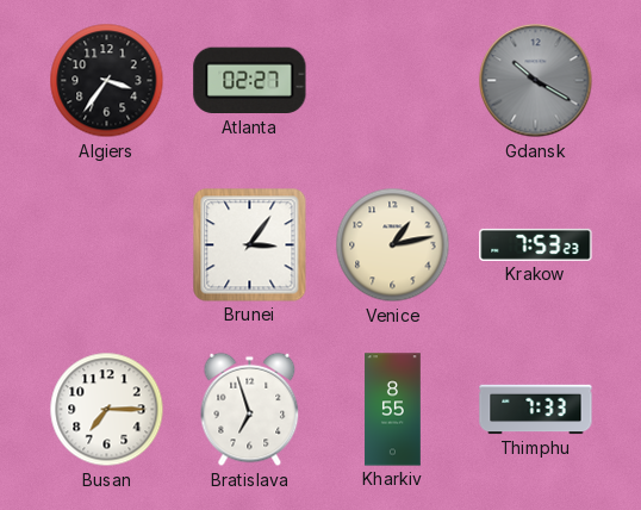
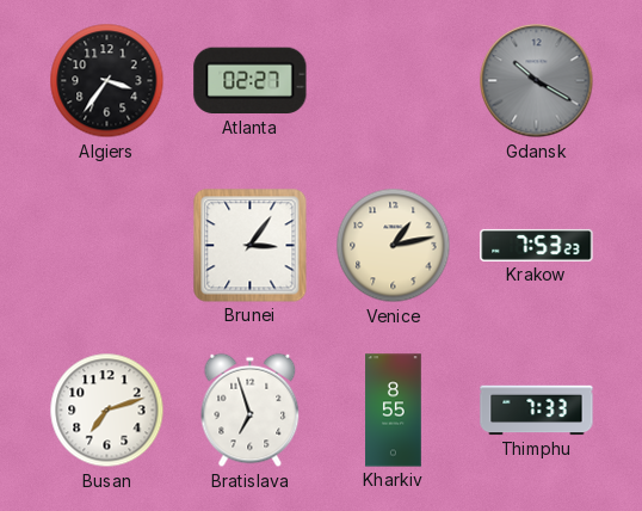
Busan: 7:15 -> 7:12
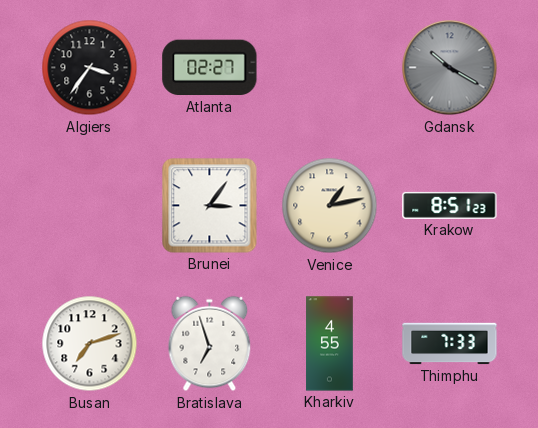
Krakow: 7:53 -> 8:51
Kharkiv: 8:55 -> 4:55
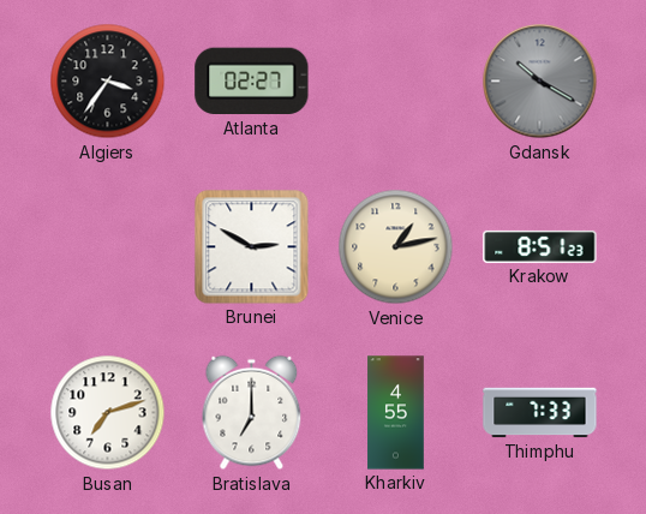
Brunei: 3:06 -> 2:50
Bratislava: 6:57 -> 7:00
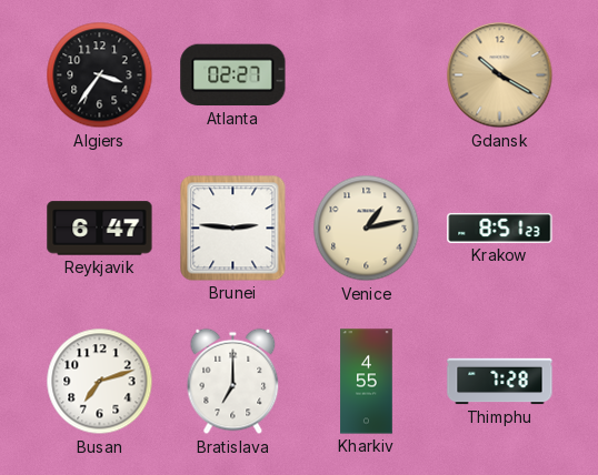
Gdansk dial: grey -> champagne
Reykjavik: none -> 6:47
Brunei: 2:50 -> 2:46
Thimphu: 7:33 -> 7:28
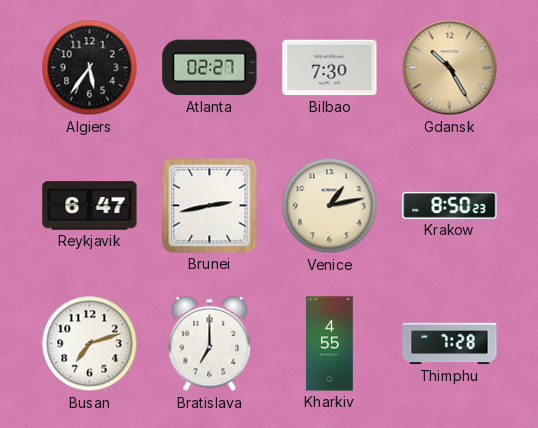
Algiers: 3:36 -> 5:36
Bilbao: none -> 7:30
Gdansk: 10:20 -> 10:25
Brunei: 2:46 -> 2:43
Krakow: 8:51 -> 8:50
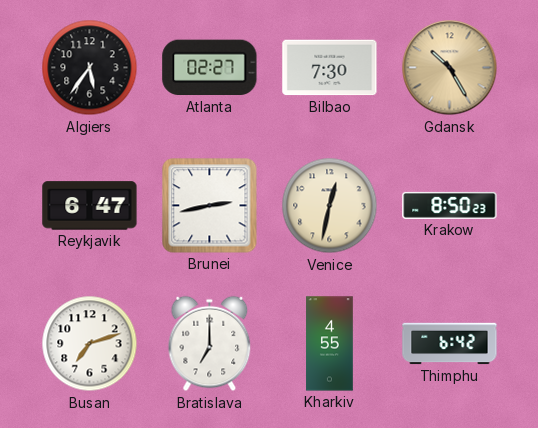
Venice: 1:13 -> 12:32
Thimphu: 7:28 -> 6:42
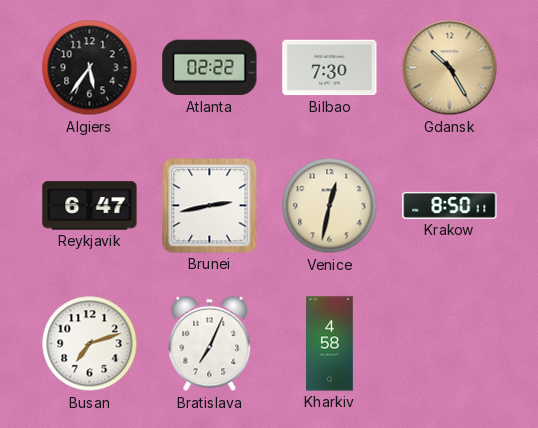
Atlanta: 02:27 -> 02:22
Krakow: 8:50:23 -> 8:50:11
Bratislava: 7:00 -> 7:04
Kharkiv: 4:55 -> 4:58
Thimphu: 6:42 -> none
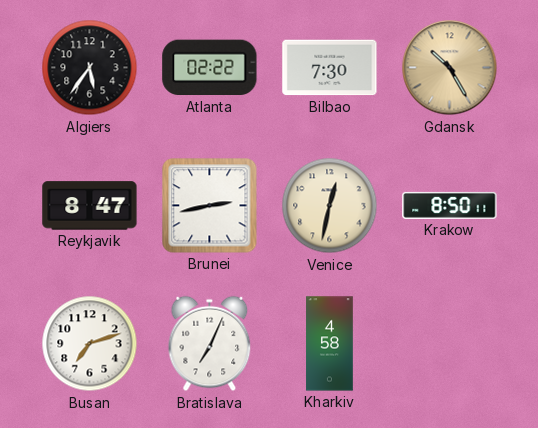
Reykjavik: 6:47 -> 8:47
